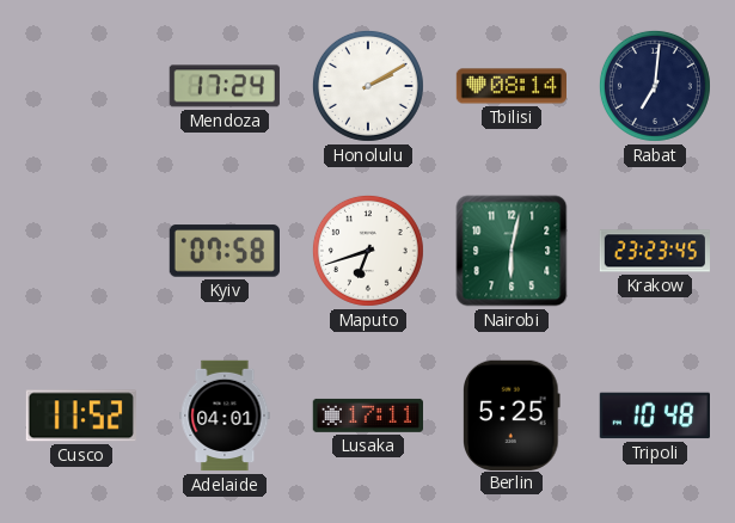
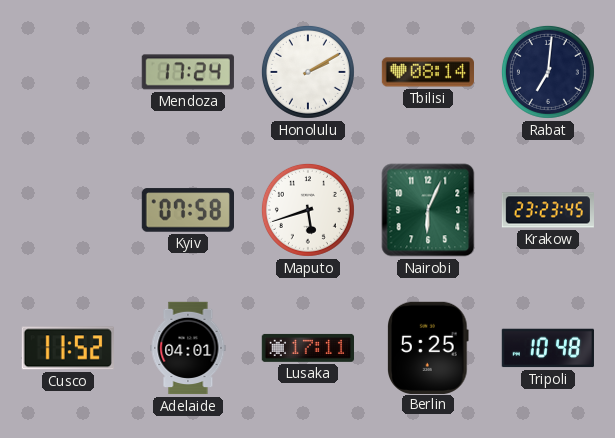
Maputo: 6:42 -> 5:42
Nairobi: 6:02 -> 6:04
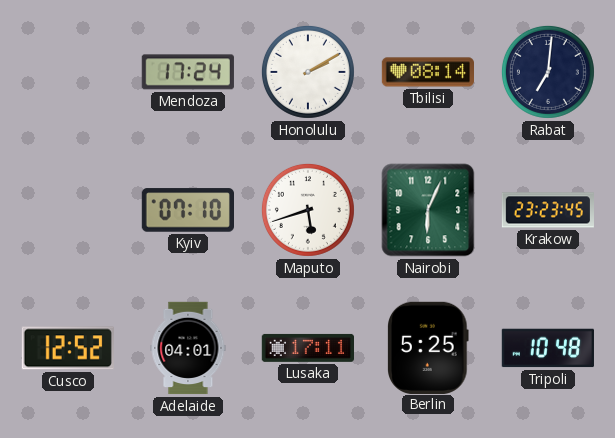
Kyiv: 07:58 -> 07:10
Cusco: 11:52 -> 12:52
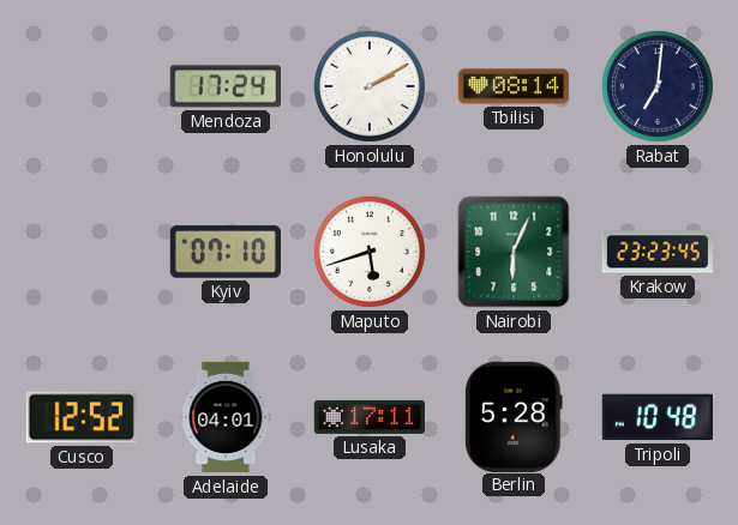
Berlin: 5:25 -> 5:28
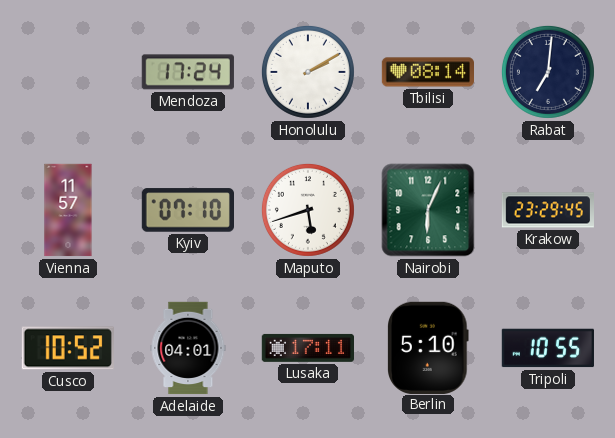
Vienna: none -> 11:57
Krakow: 23:23 -> 23:29
Cusco: 12:52 -> 10:52
Berlin: 5:28 -> 5:10
Tripoli: 10:48 -> 10:55
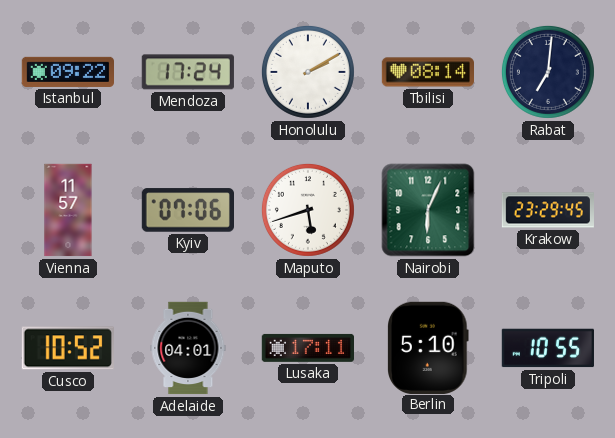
Istanbul: none -> 09:22
Kyiv: 07:10 -> 07:06
